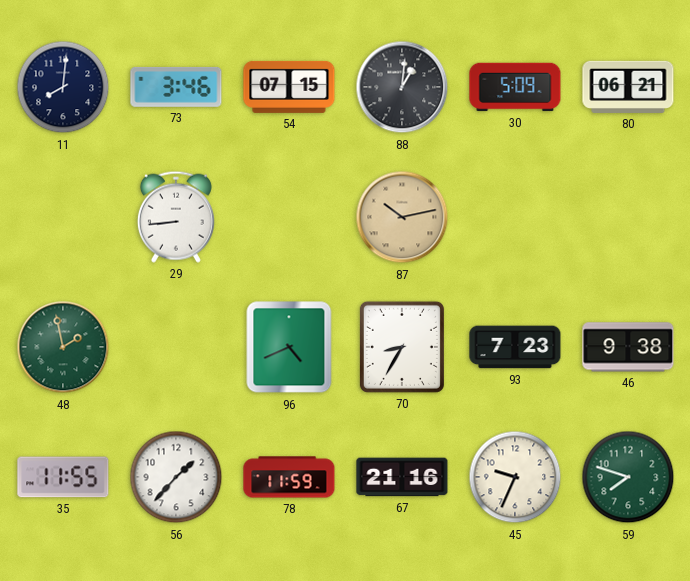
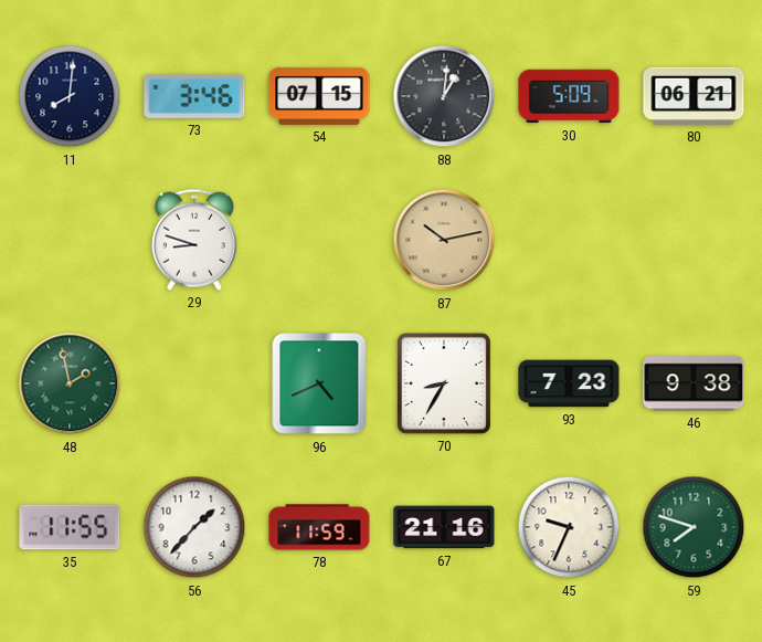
29: 8:44 -> 8:48
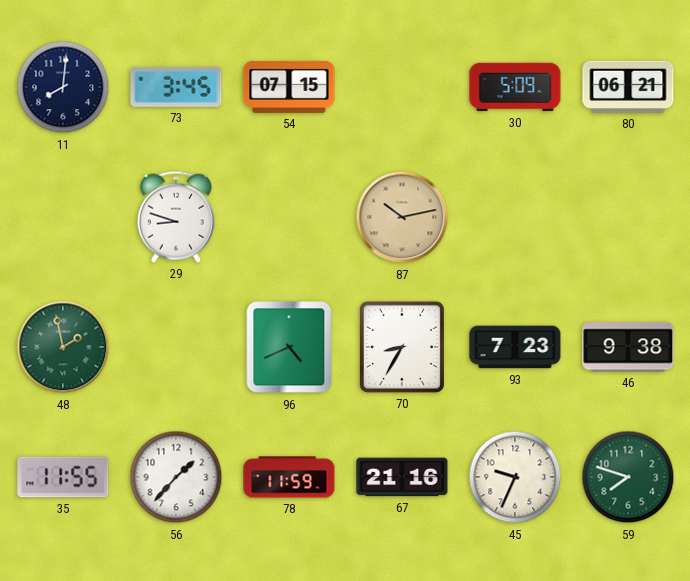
73: 3:46 -> 3:45
88: 1:01 -> none
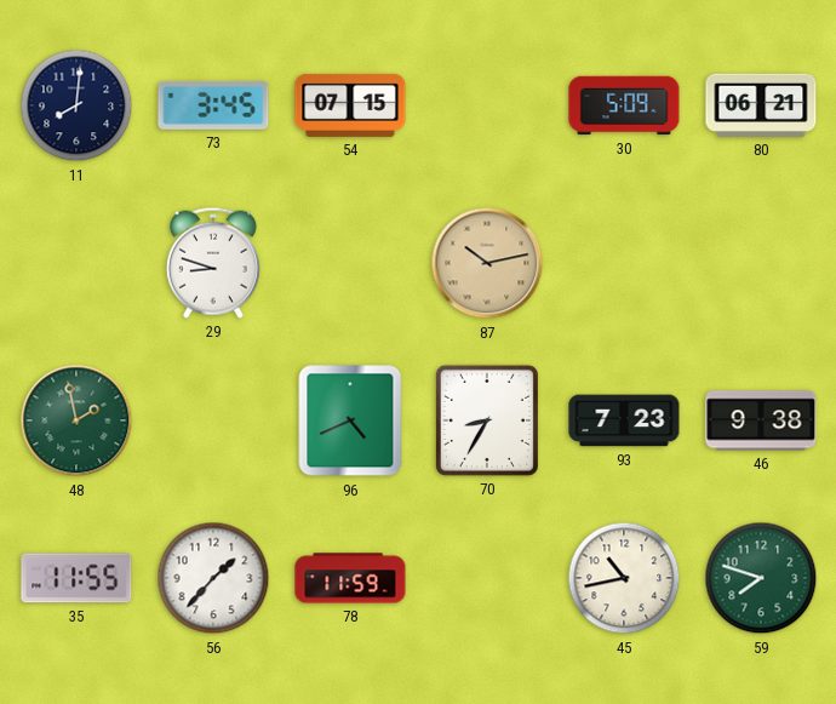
67: 21:16 -> none
45: 9:34 -> 10:43
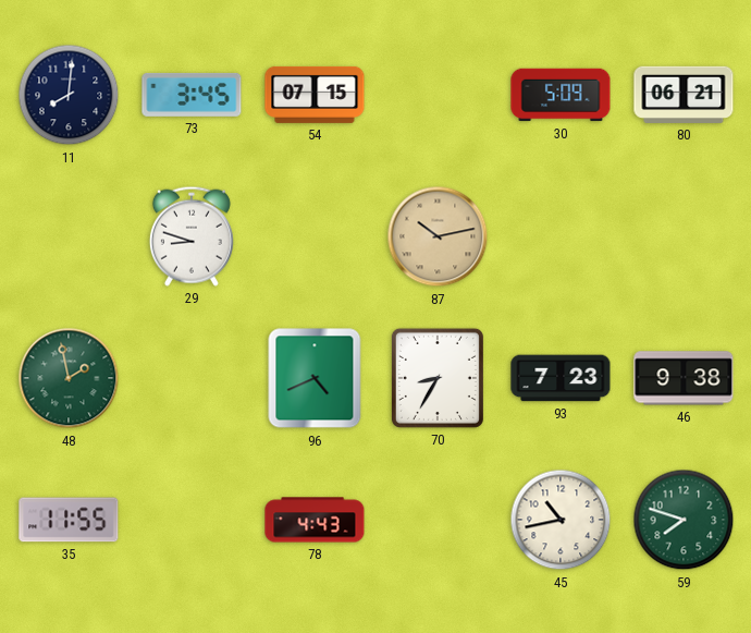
56: 1:37 -> none
78: 11:59 -> 4:43
